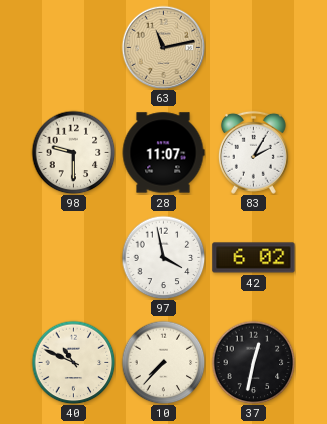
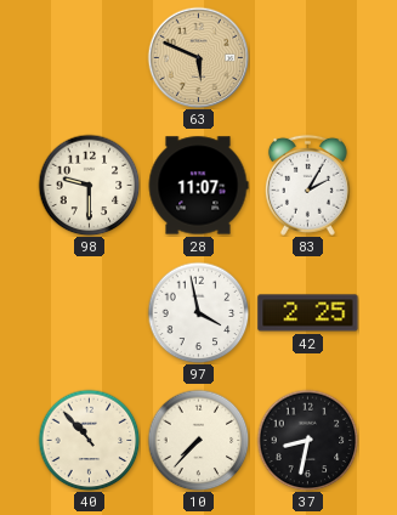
63: 11:13 -> 5:49
42: 6:02 -> 2:25
40: 10:49 -> 10:53
37: 12:32 -> 8:32
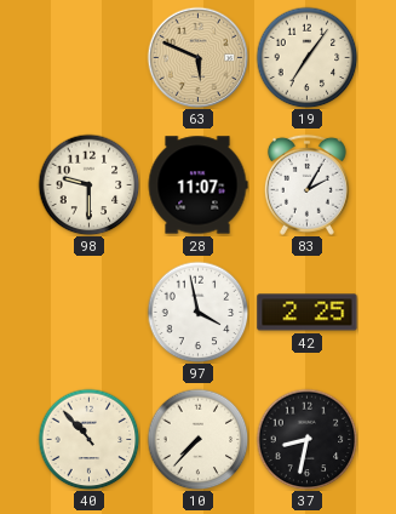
19: none -> 7:06
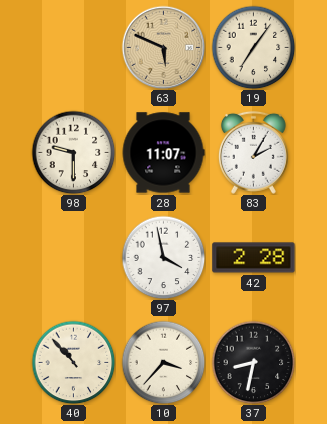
42: 2:25 -> 2:28
10: 7:37 -> 3:37
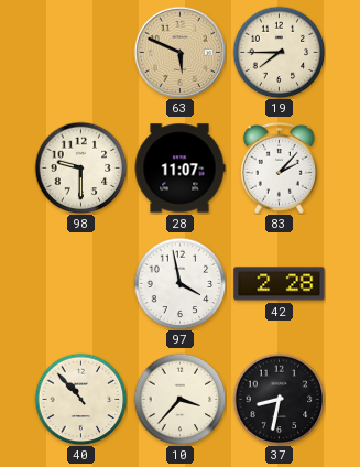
19: 7:06 -> 7:45
83: 2:05 -> 2:07
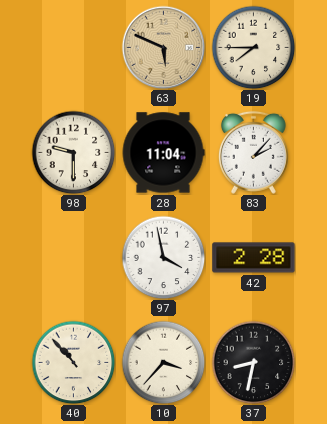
28: 11:07 -> 11:04
